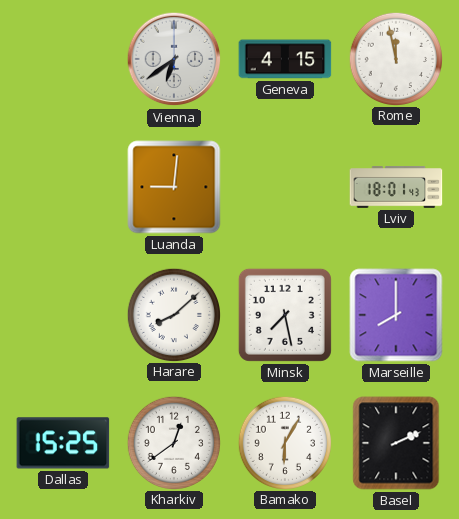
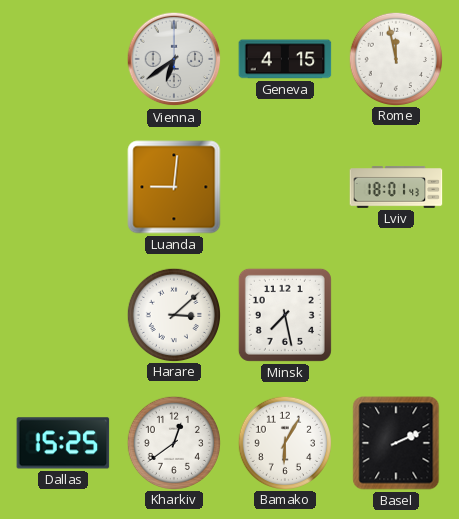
Harare: 8:08 -> 3:08
Marseille: 8:00 -> none
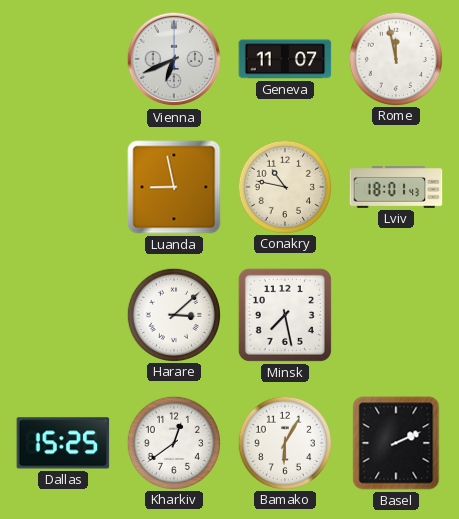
Vienna: 6:39 -> 6:41
Geneva: 4:15 -> 11:07
Luanda: 9:01 -> 8:58
Conakry: none -> 10:47
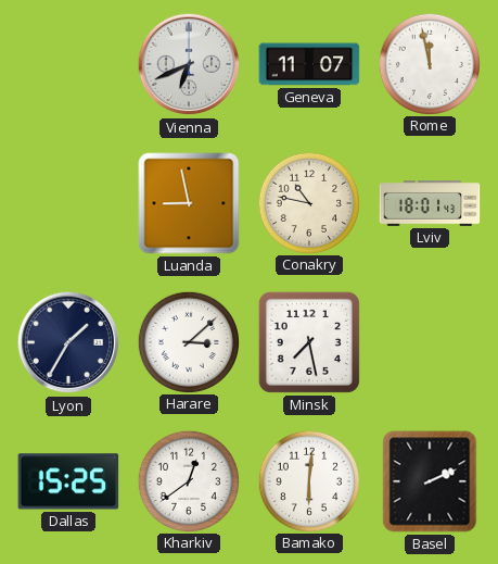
Lyon: none -> 1:35
Bamako: 6:05 -> 6:01
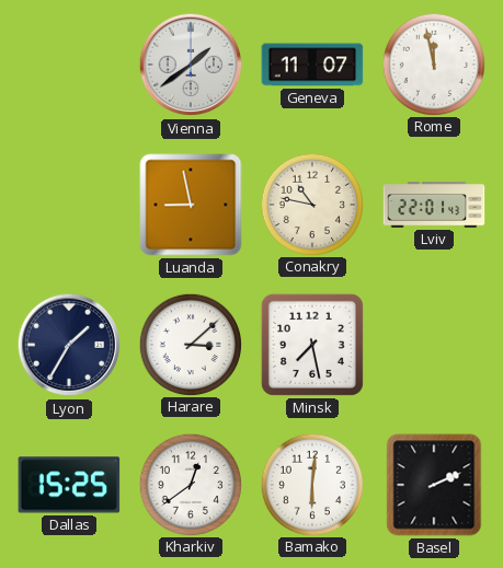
Vienna: 6:41 -> 1:39
Lviv: 18:01 -> 22:01
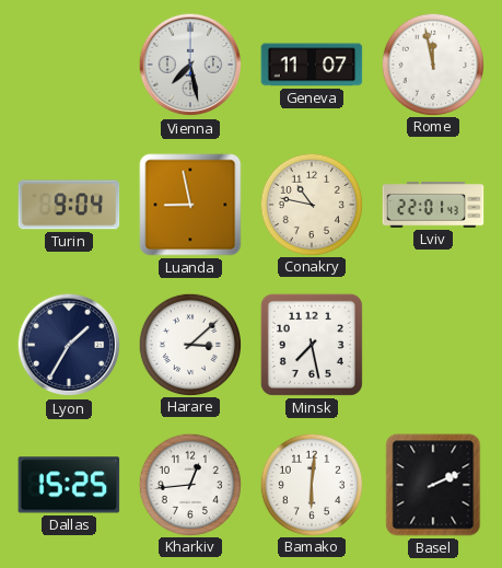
Vienna: 1:39 -> 7:28
Turin: none -> 9:04
Kharkiv: 12:39 -> 12:44
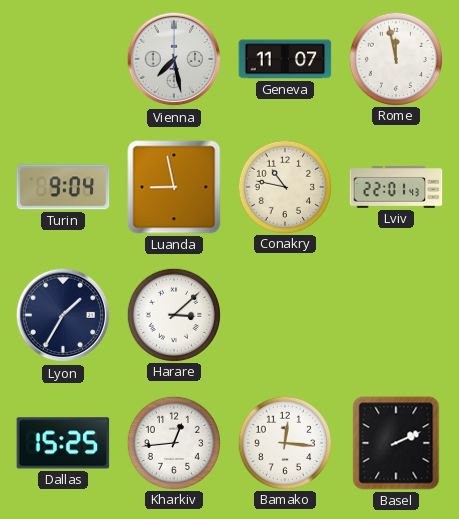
Minsk: 7:28 -> none
Bamako: 6:01 -> 12:16
